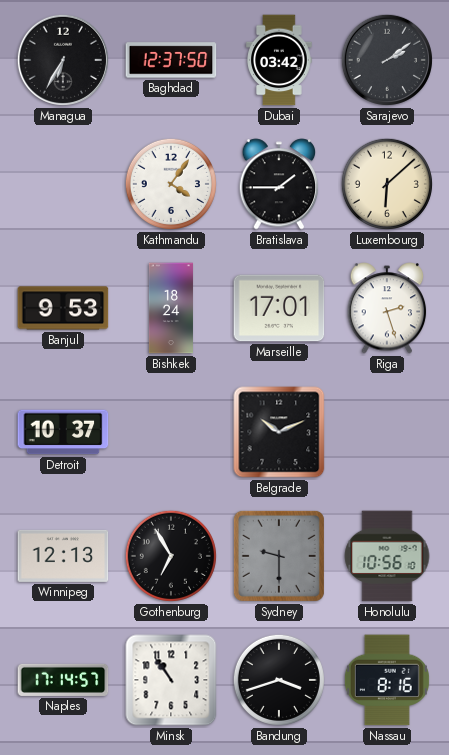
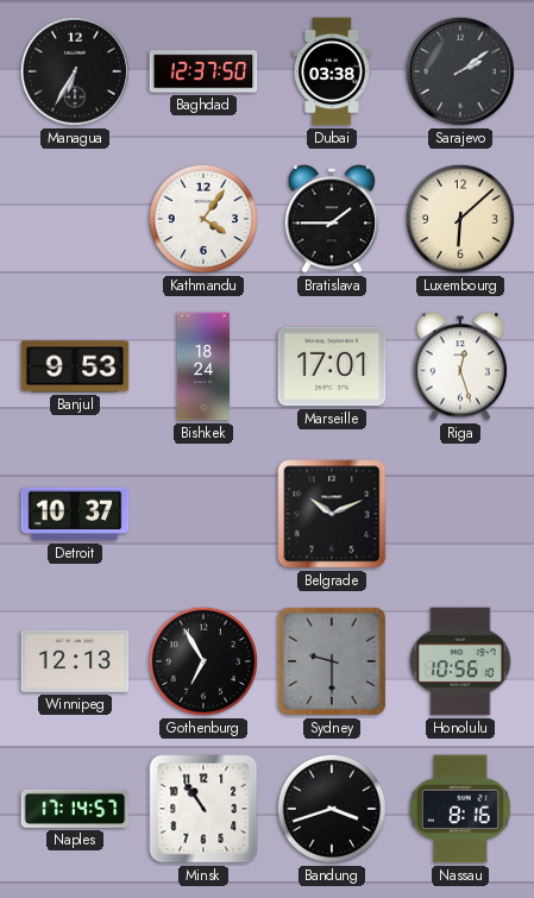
Dubai: 03:42 -> 03:38
Riga: 2:27 -> 12:27
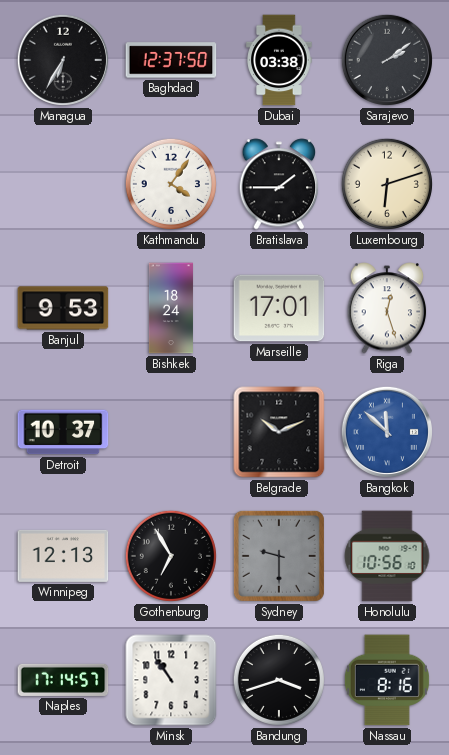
Luxembourg: 6:08 -> 6:12
Bangkok: none -> 11:52
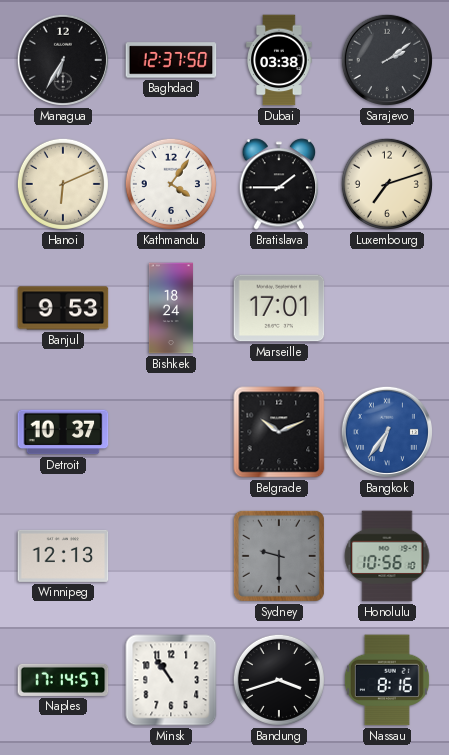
Hanoi: none -> 6:11
Luxembourg: 6:12 -> 7:12
Riga: 12:27 -> none
Bangkok: 11:52 -> 6:36
Gothenburg: 6:55 -> none
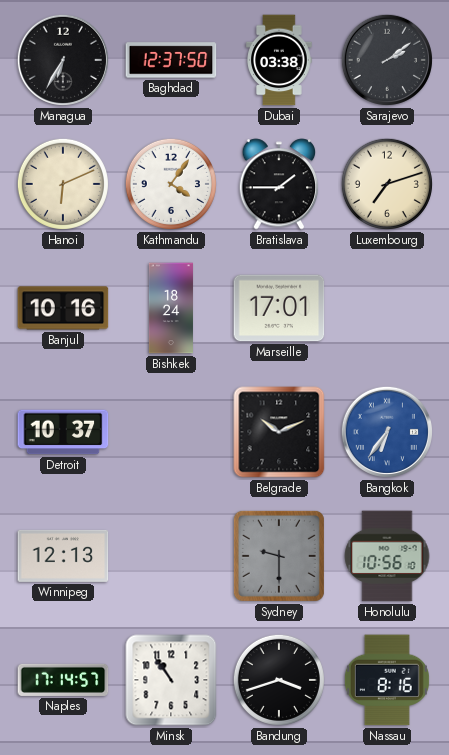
Banjul: 9:53 -> 10:16
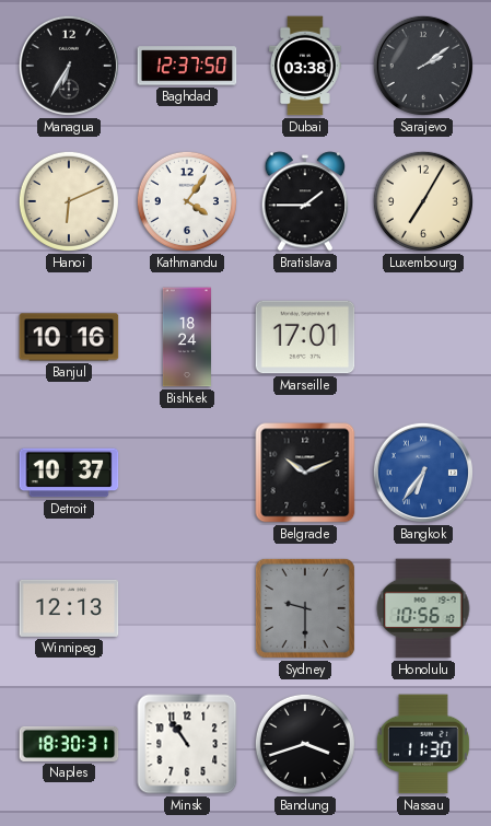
Luxembourg: 7:12 -> 7:05
Naples: 17:14 -> 18:30
Nassau: 8:16 -> 11:30
